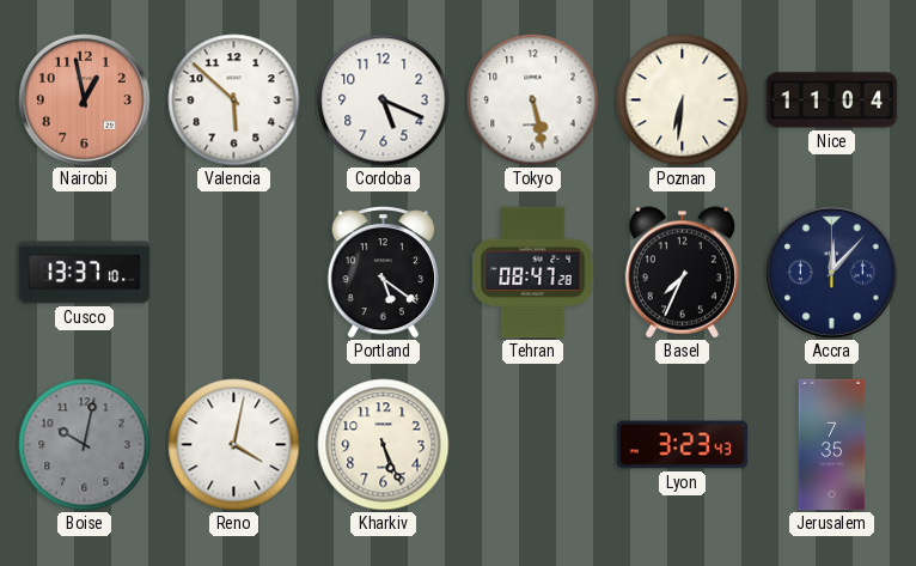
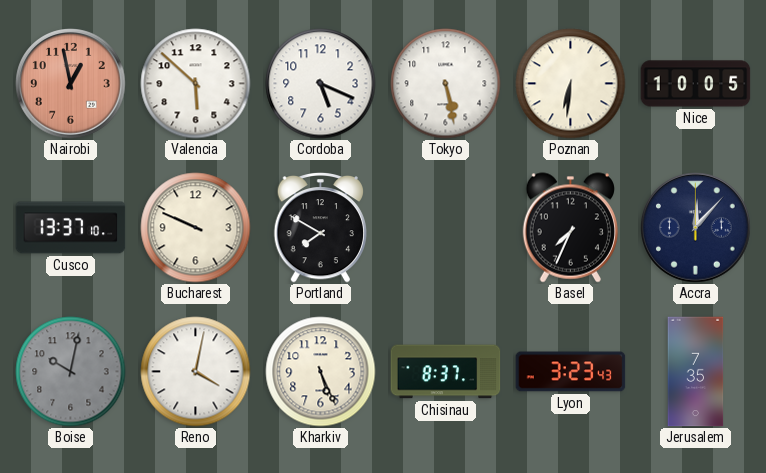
Nice: 11:04 -> 10:05
Bucharest: none -> 9:49
Portland: 5:21 -> 7:50
Tehran: 08:47 -> none
Chisinau: none -> 8:37
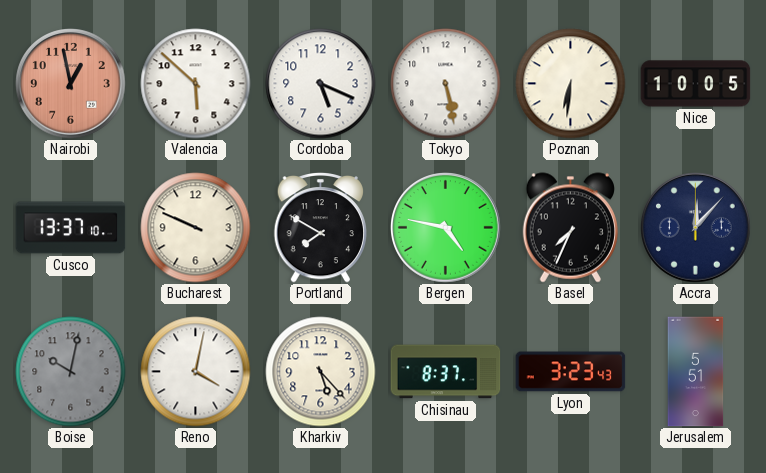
Bergen: none -> 4:47
Kharkiv: 5:26 -> 5:23
Jerusalem: 7:35 -> 5:51
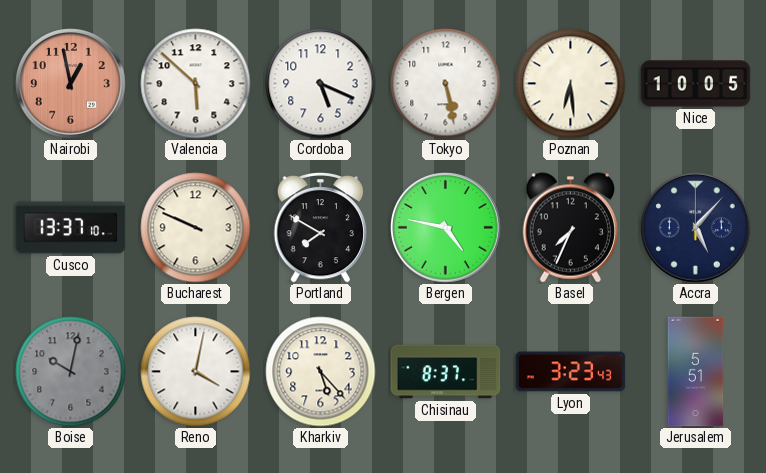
Poznan: 6:31 -> 6:29
Accra: 12:07 -> 5:07
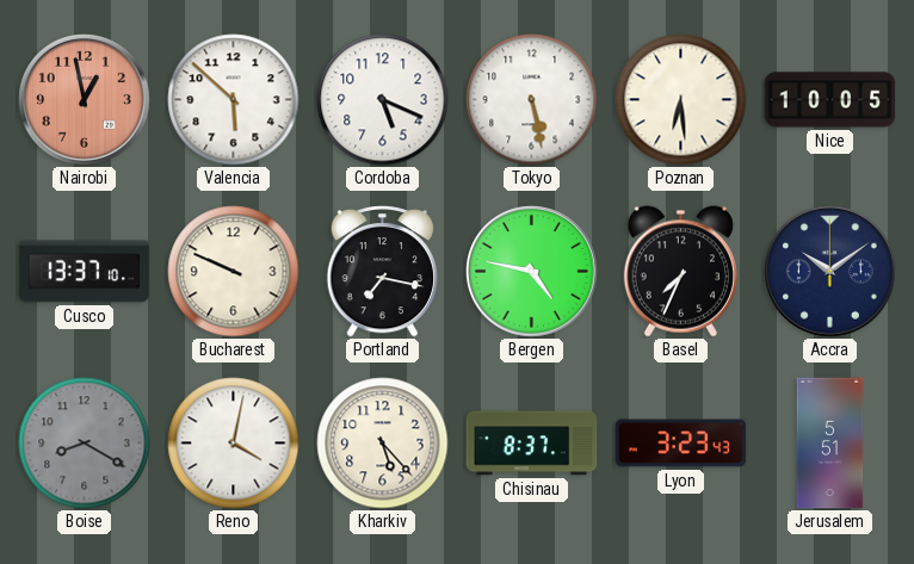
Portland: 7:50 -> 7:17
Accra: 5:07 -> 10:09
Boise: 10:02 -> 8:20
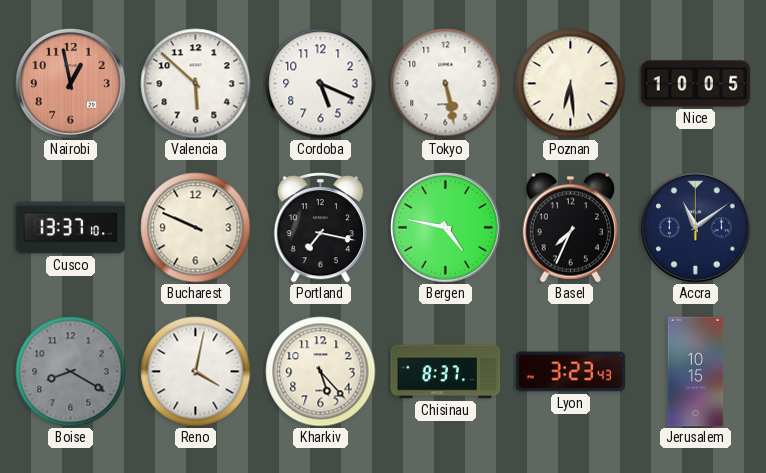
Accra: 10:09 -> 11:09
Jerusalem: 5:51 -> 10:15
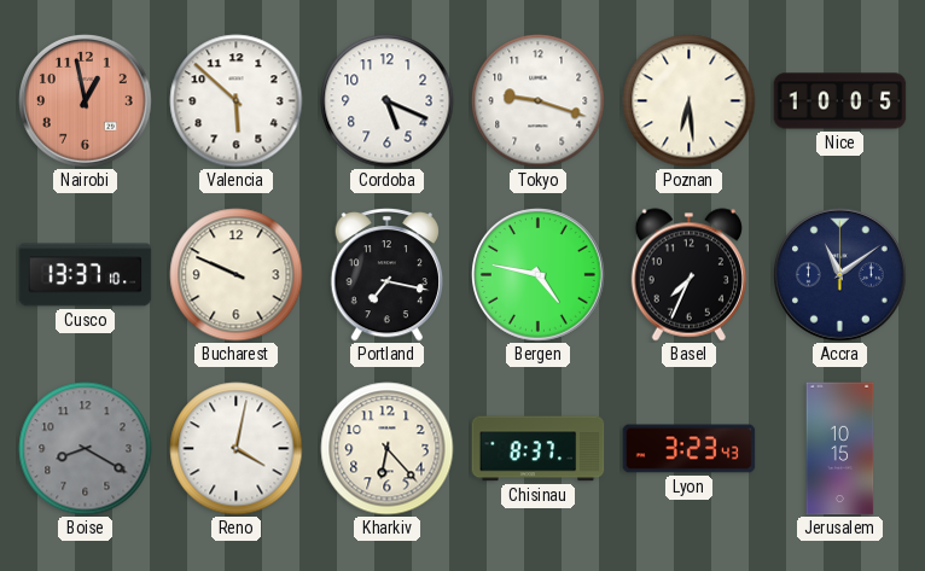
Tokyo: 5:28 -> 9:18
Kharkiv: 5:23 -> 6:23
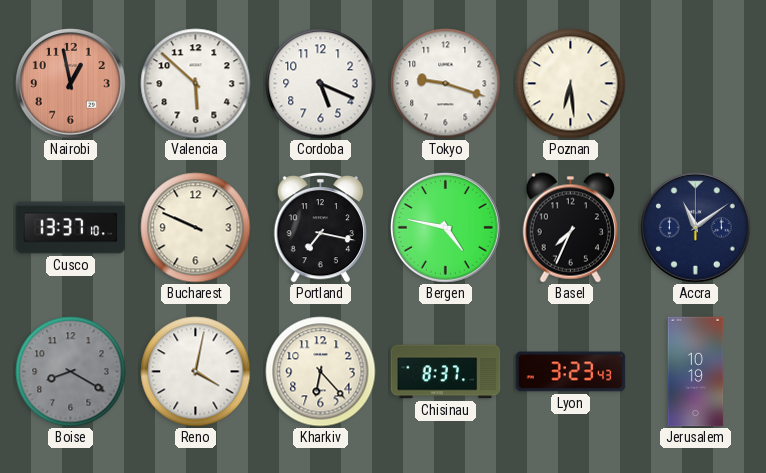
Nice: 10:05 -> none
Jerusalem: 10:15 -> 10:19
